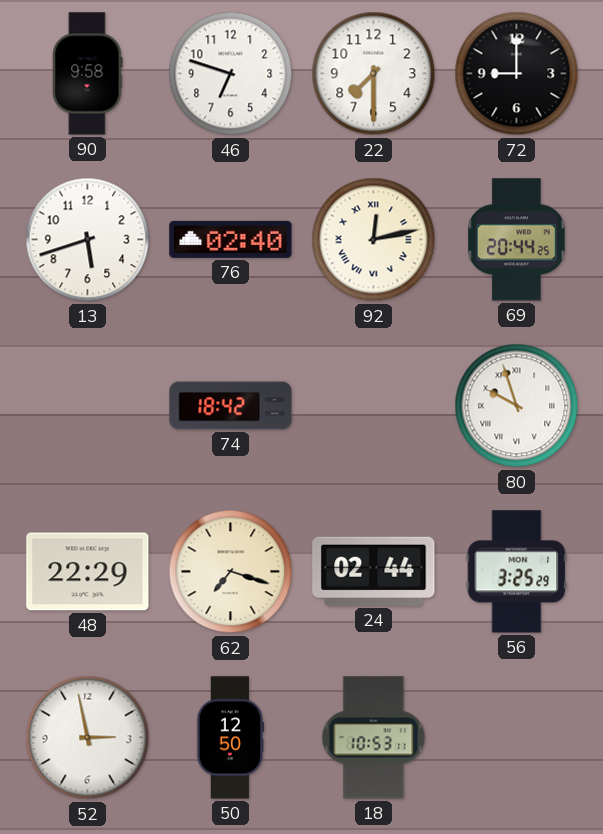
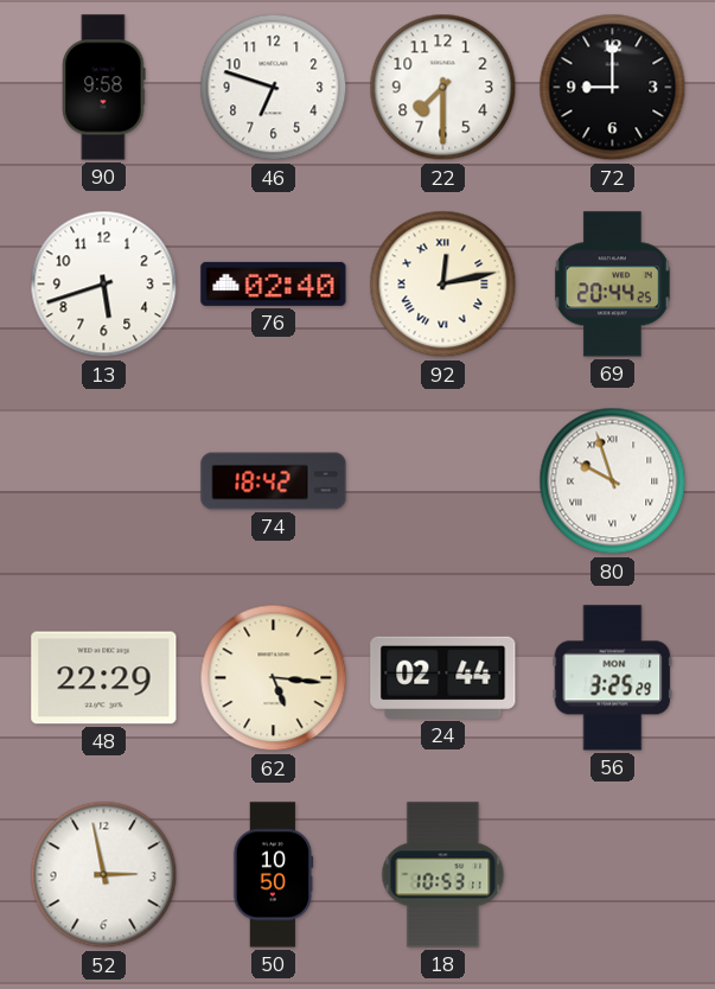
62: 7:18 -> 5:16
50: 12:50 -> 10:50
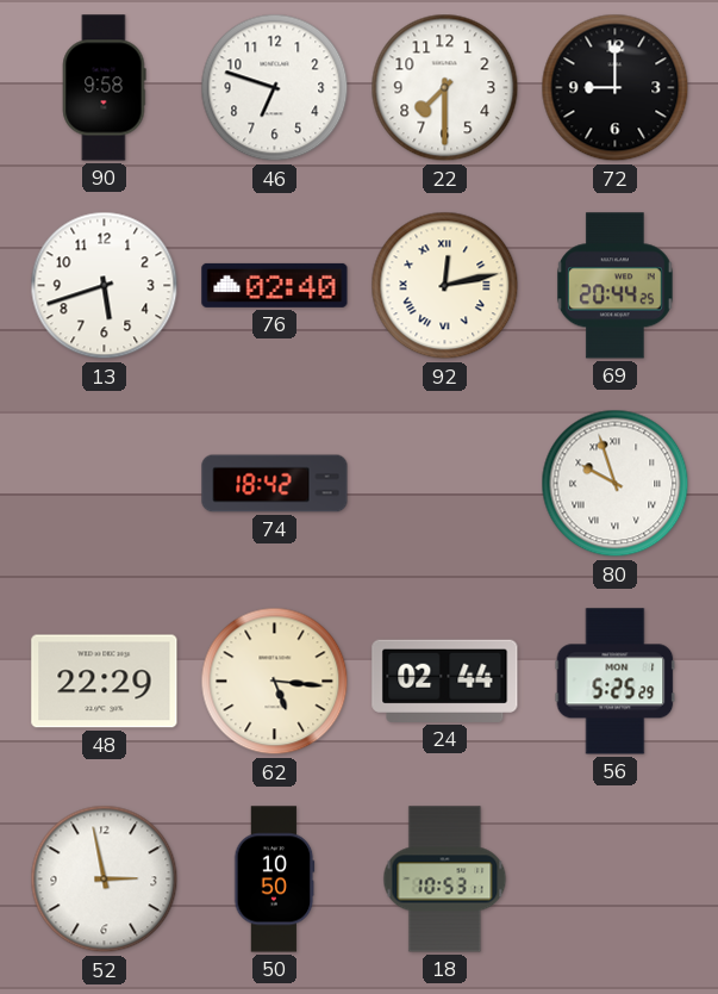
56: 3:25 -> 5:25
